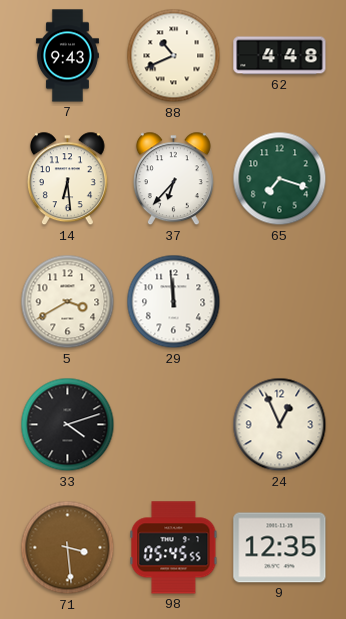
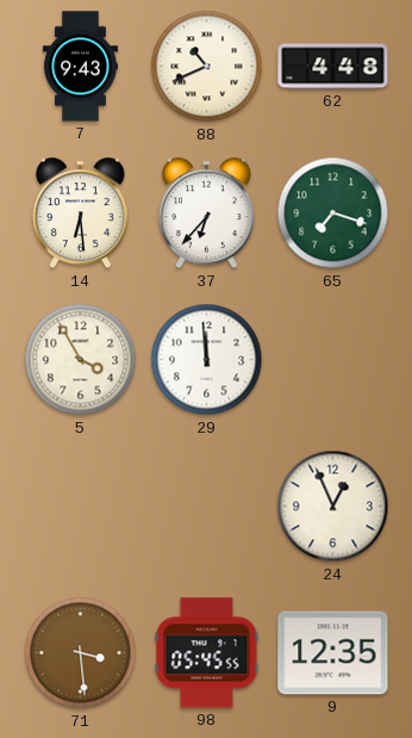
5: 3:40 -> 3:55
33: 4:12 -> none
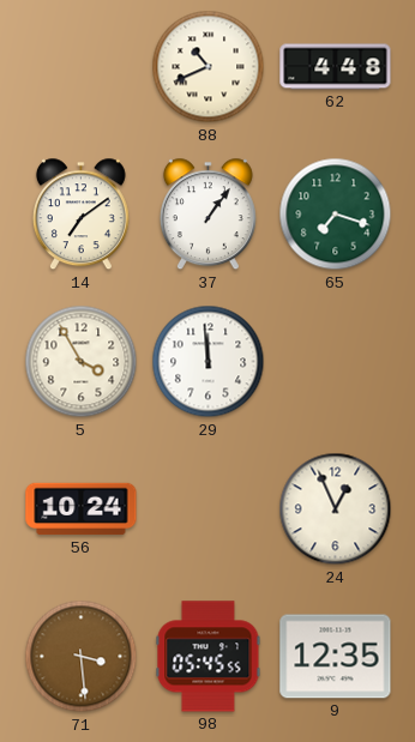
7: 9:43 -> none
14: 6:29 -> 7:09
37: 6:37 -> 1:06
56: none -> 10:24
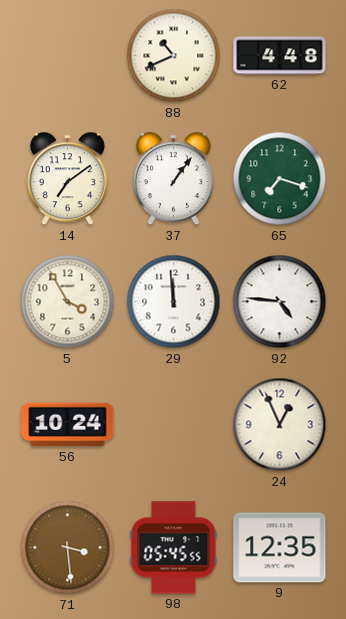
92: none -> 4:46
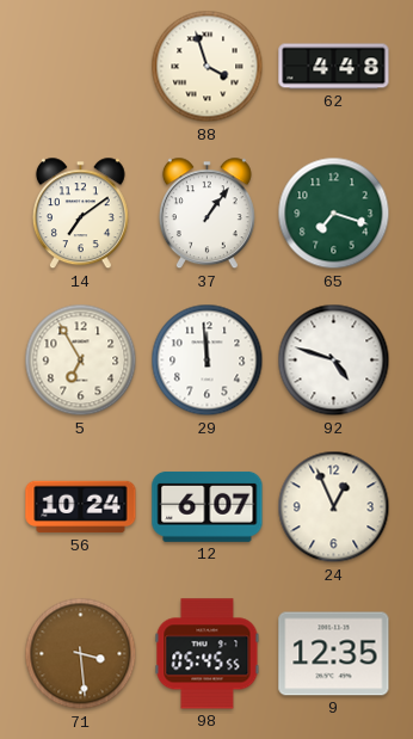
88: 10:41 -> 3:57
5: 3:55 -> 6:55
92: 4:46 -> 4:48
12: none -> 6:07
